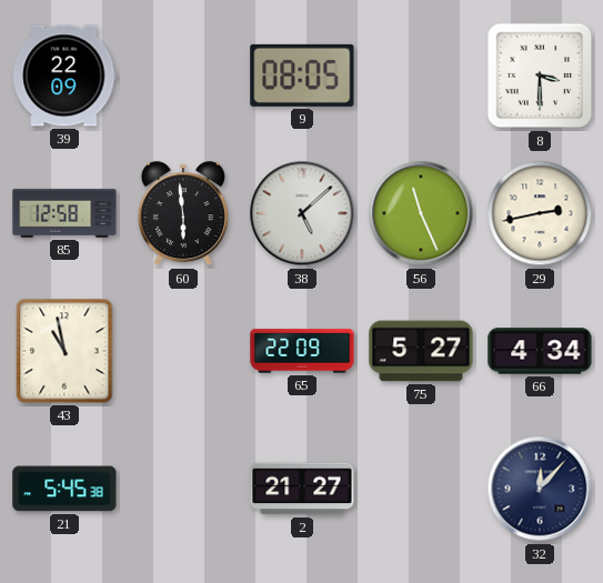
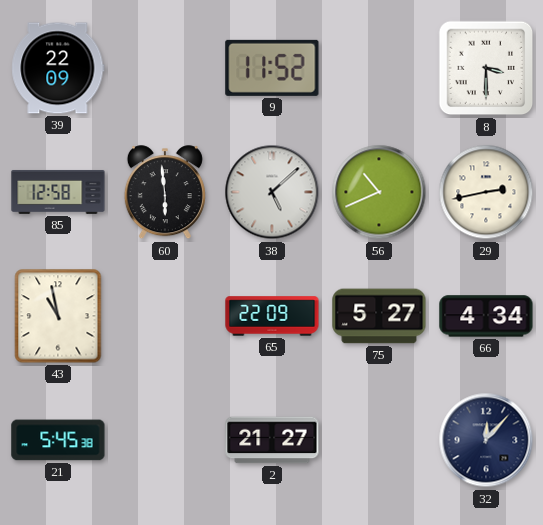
9: 08:05 -> 11:52
56: 11:26 -> 10:41
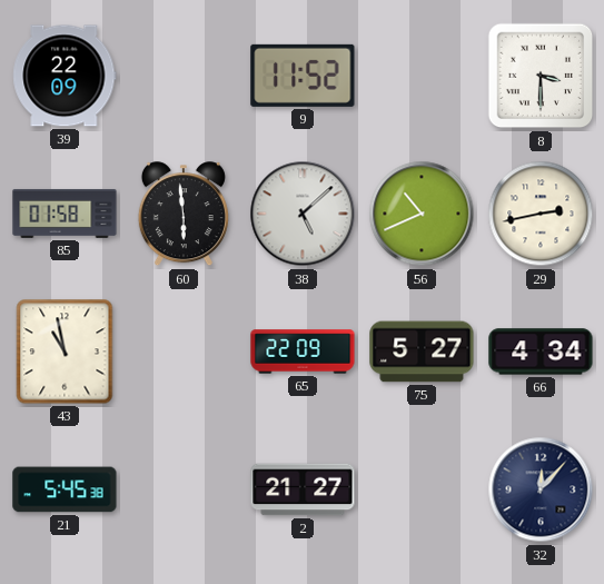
85: 12:58 -> 01:58
